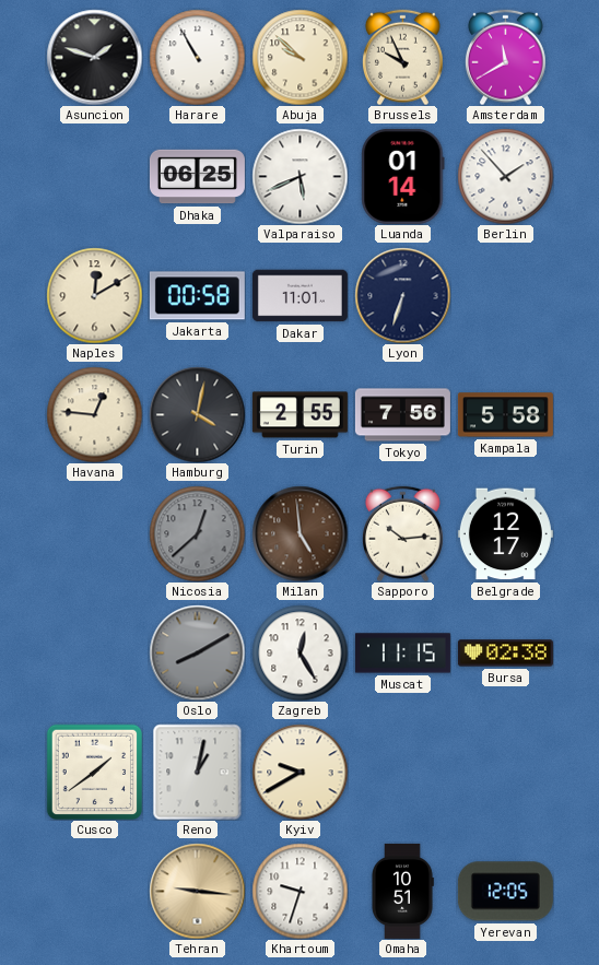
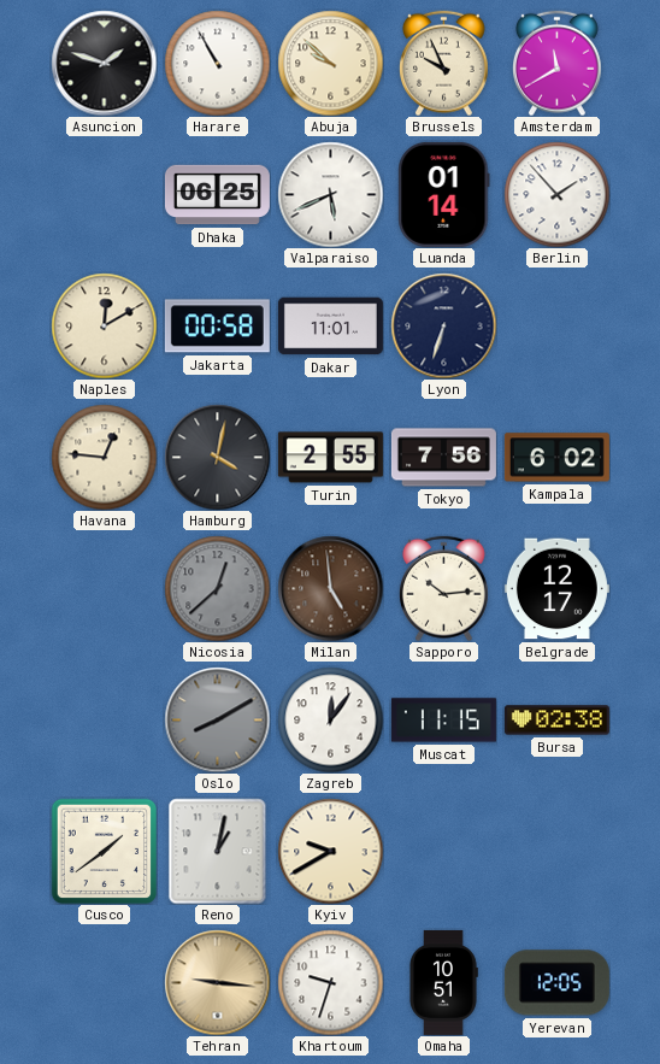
Kampala: 5:58 -> 6:02
Zagreb: 12:25 -> 12:06
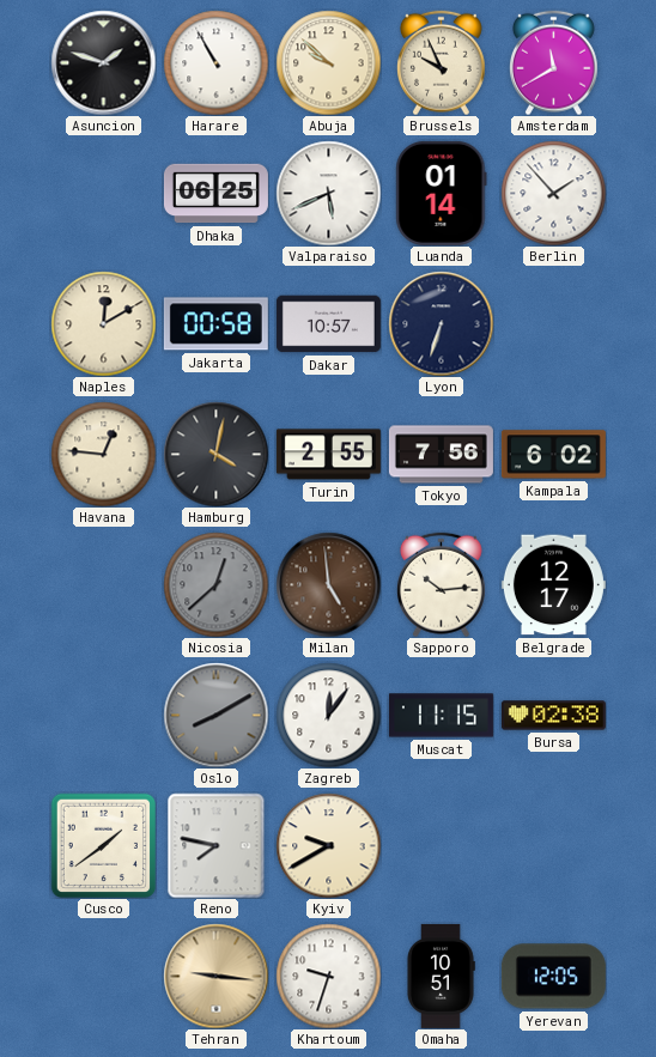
Dakar: 11:01 -> 10:57
Reno: 1:02 -> 7:47
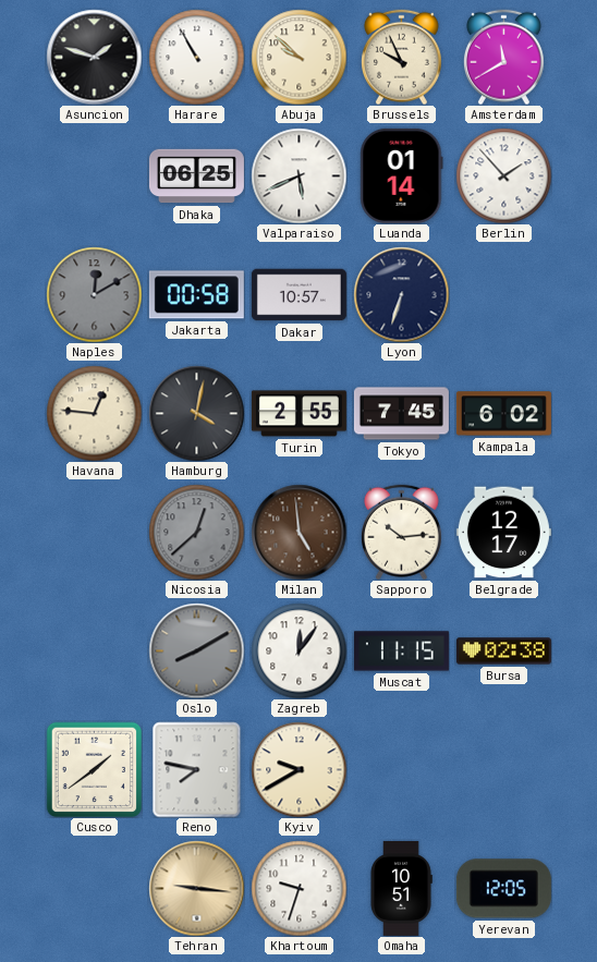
Naples dial: cream -> grey
Tokyo: 7:56 -> 7:45
